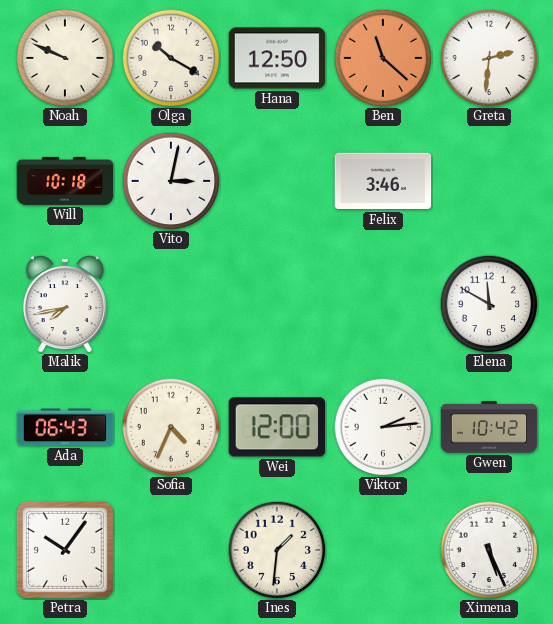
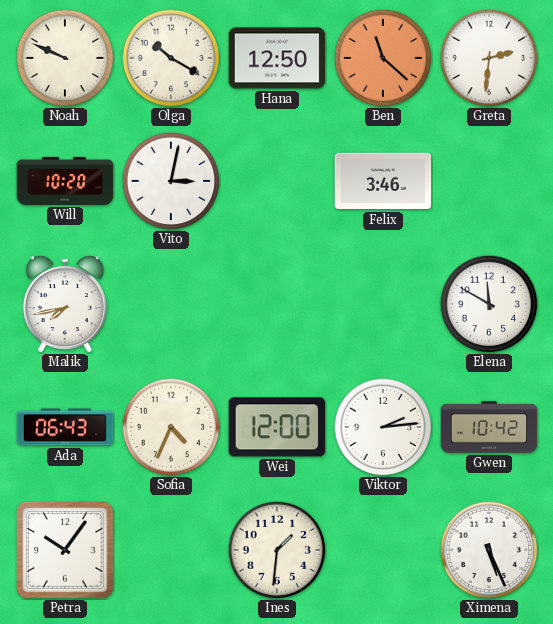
Will: 10:18 -> 10:20
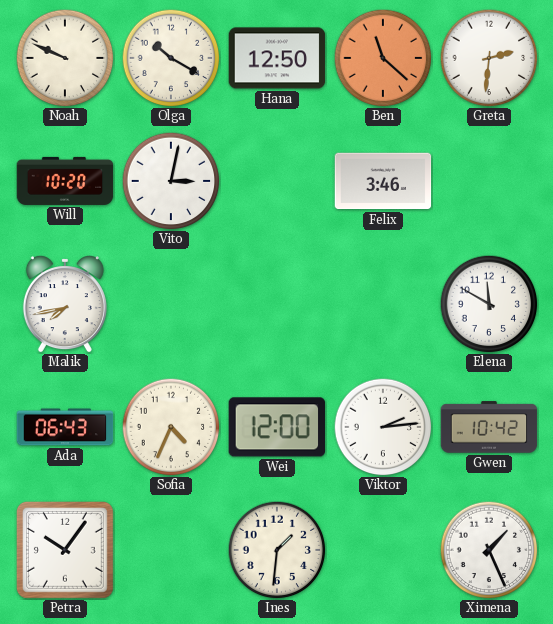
Ximena: 5:26 -> 1:26
